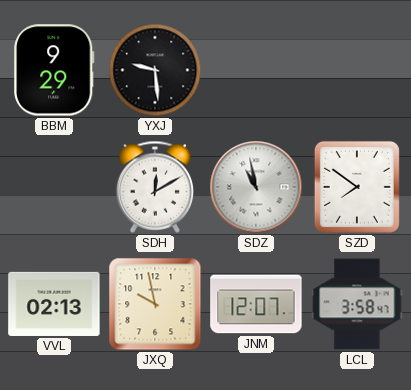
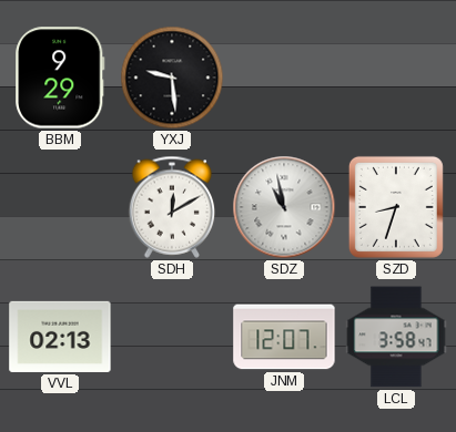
SZD: 7:51 -> 8:33
JXQ: 9:58 -> none
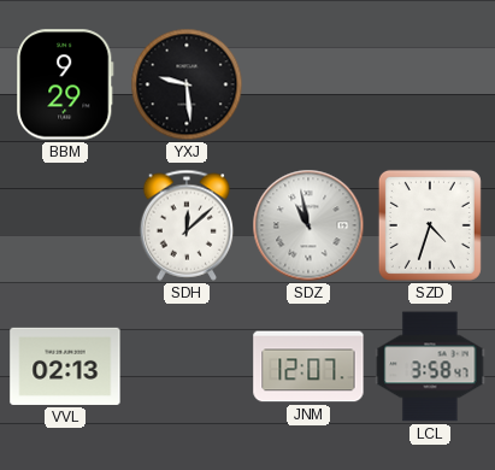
SDH: 12:10 -> 12:08
SZD: 8:33 -> 4:33
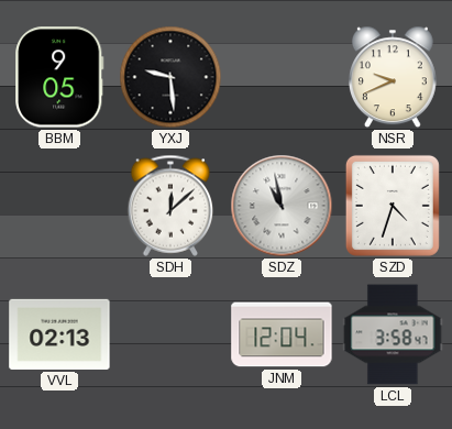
BBM: 9:29 -> 9:05
NSR: none -> 9:41
JNM: 12:07 -> 12:04
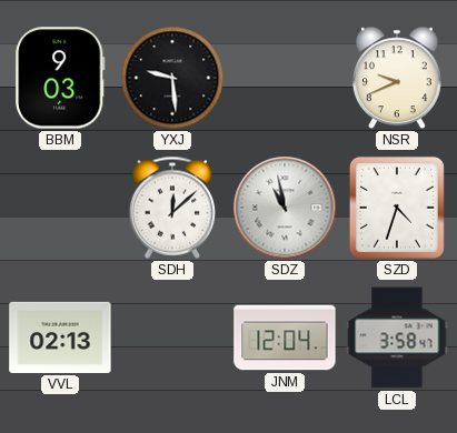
BBM: 9:05 -> 9:03
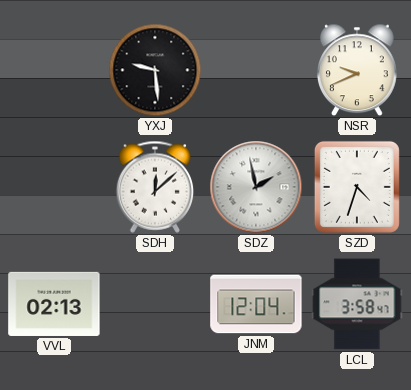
BBM: 9:03 -> none
SDZ: 10:58 -> 1:58
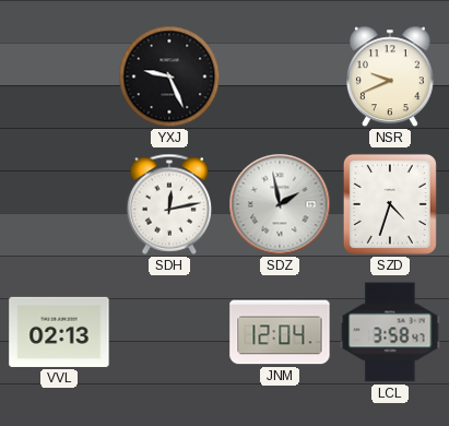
YXJ: 9:29 -> 9:26
SDH: 12:08 -> 12:13
